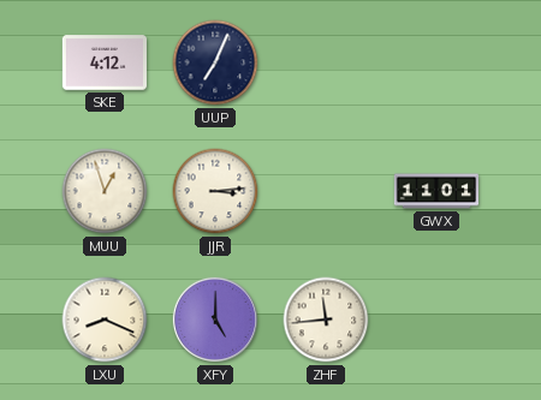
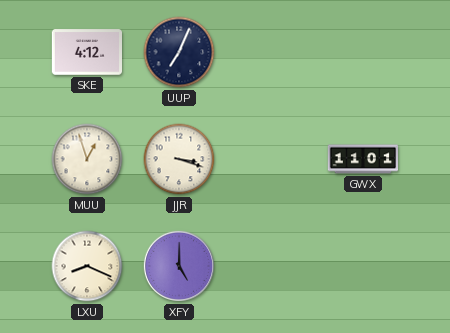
JJR: 3:14 -> 3:18
ZHF: 11:44 -> none
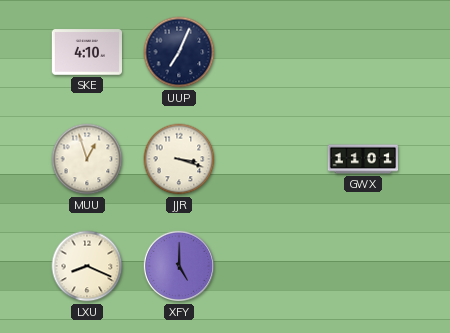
SKE: 4:12 -> 4:10
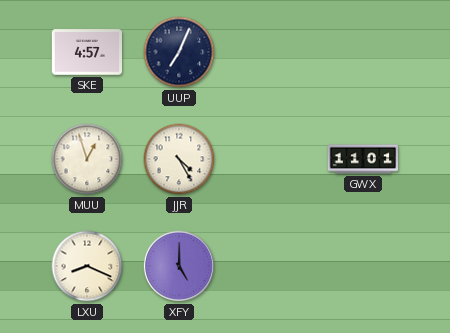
SKE: 4:10 -> 4:57
JJR: 3:18 -> 4:25
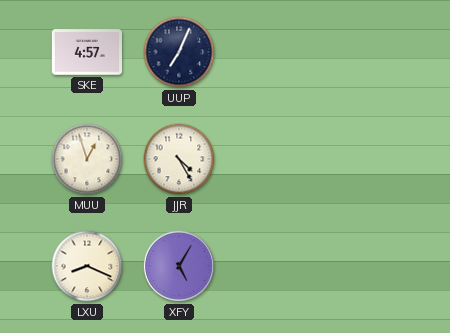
GWX: 11:01 -> none
XFY: 5:00 -> 5:05
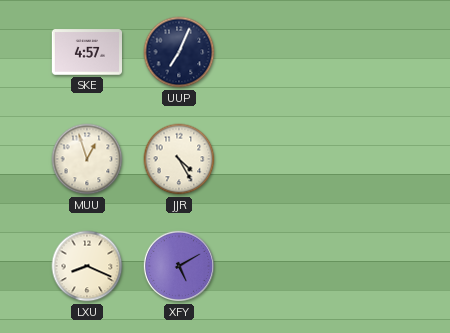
XFY: 5:05 -> 5:10
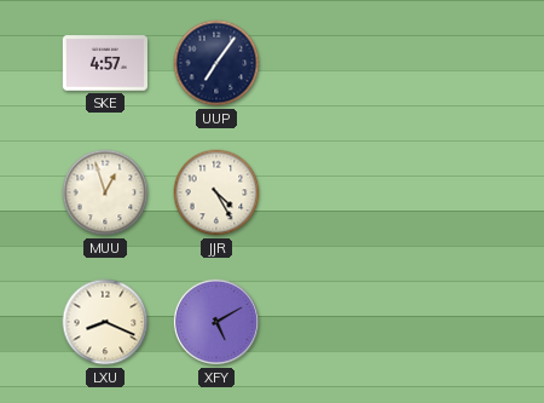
UUP: 7:04 -> 7:06
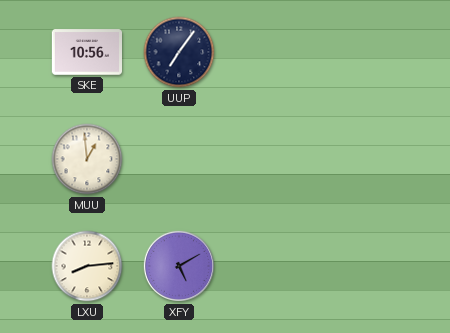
SKE: 4:57 -> 10:56
MUU: 12:57 -> 12:59
JJR: 4:25 -> none
LXU: 8:19 -> 8:14
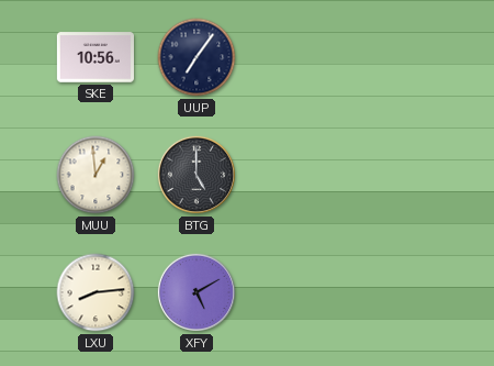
BTG: none -> 5:00
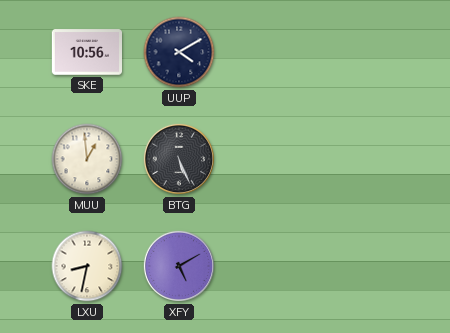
UUP: 7:06 -> 4:10
BTG: 5:00 -> 5:26
LXU: 8:14 -> 8:32
